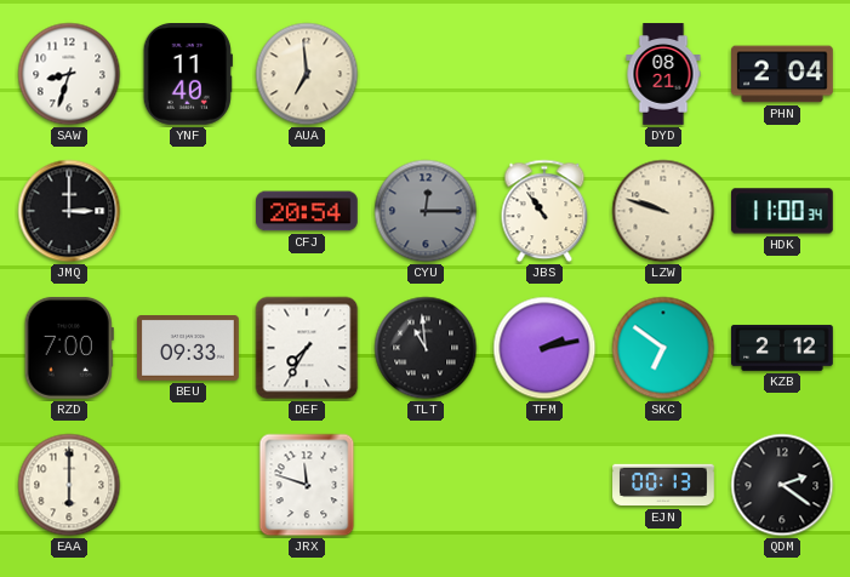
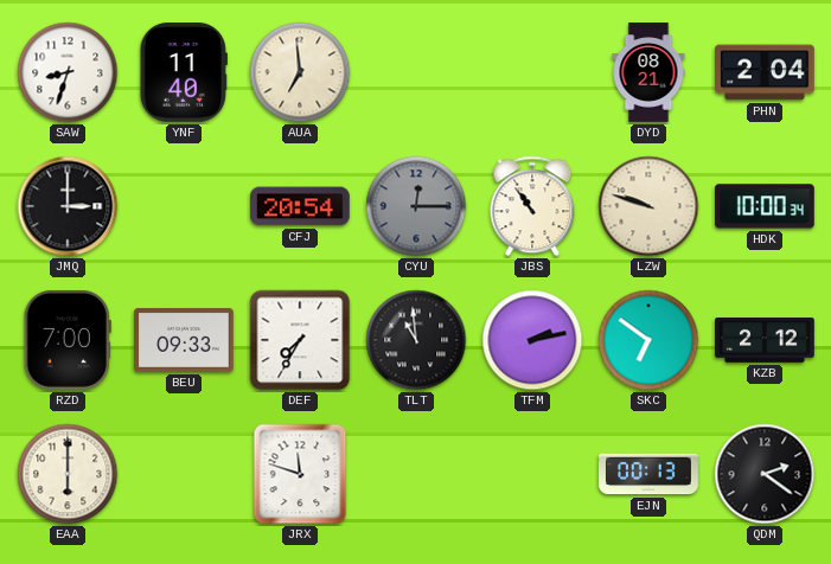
HDK: 11:00 -> 10:00
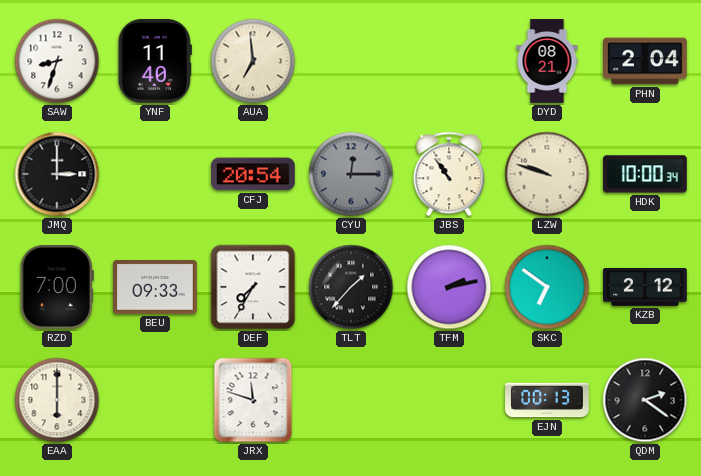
TLT: 10:59 -> 1:37
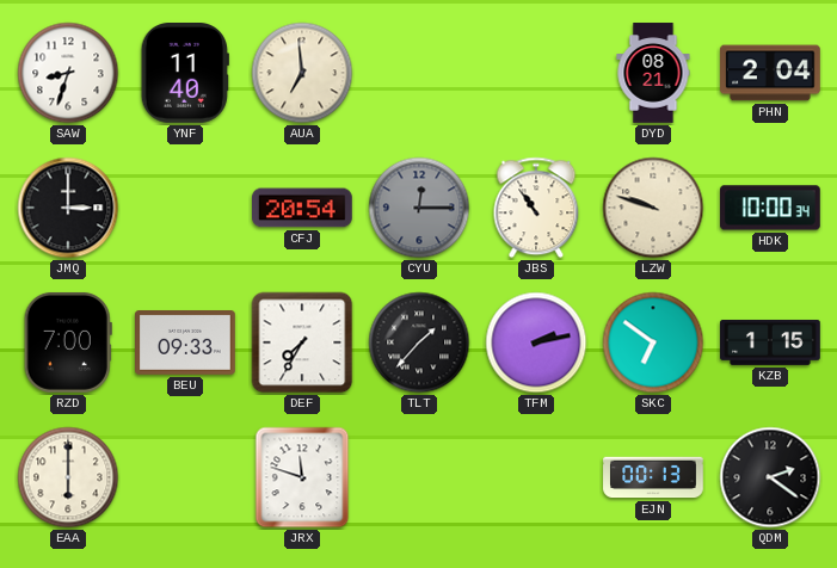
KZB: 2:12 -> 1:15
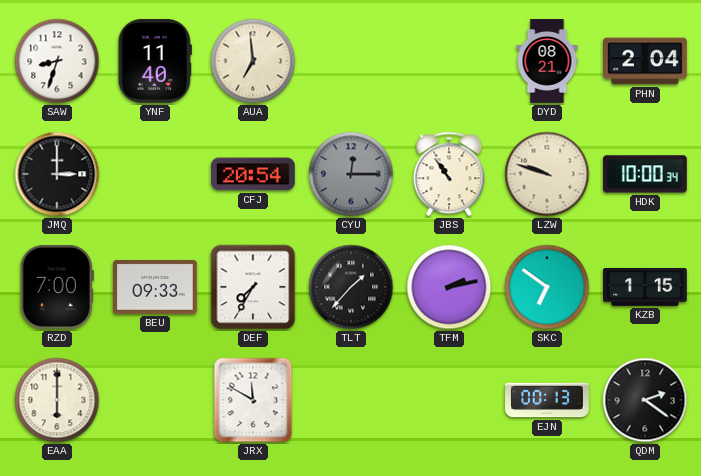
JRX: 11:48 -> 11:50
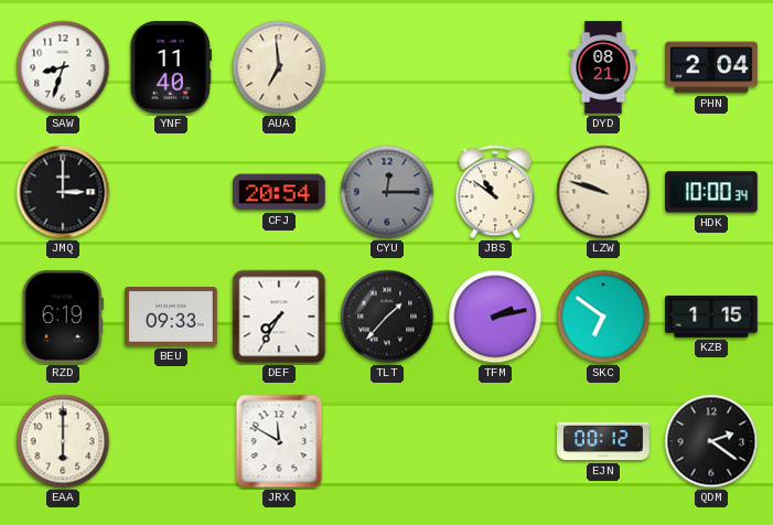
JBS: 10:54 -> 10:51
RZD: 7:00 -> 6:19
EJN: 00:13 -> 00:12
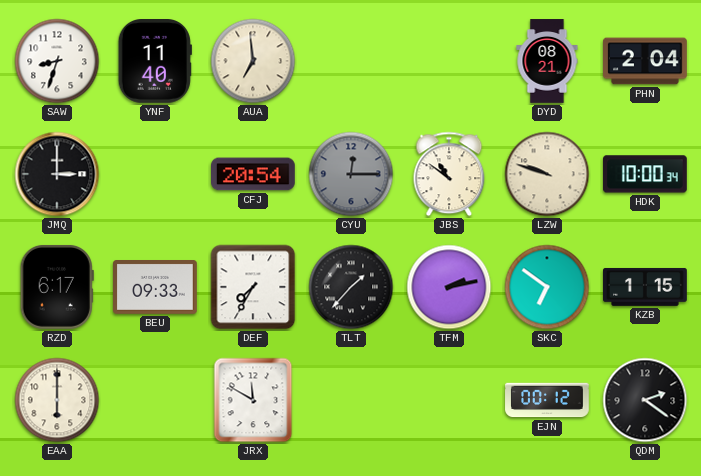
RZD: 6:19 -> 6:17
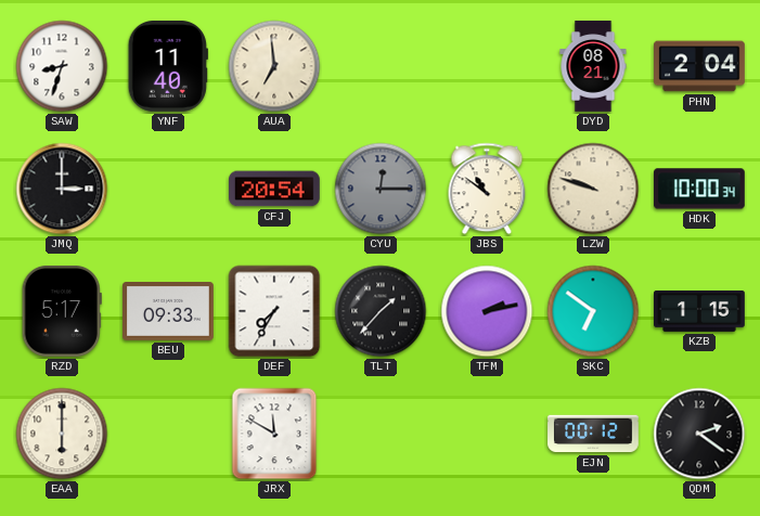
RZD: 6:17 -> 5:17
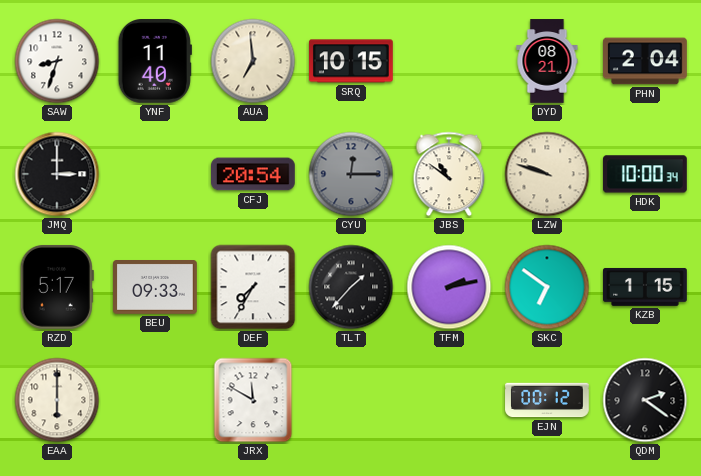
SRQ: none -> 10:15
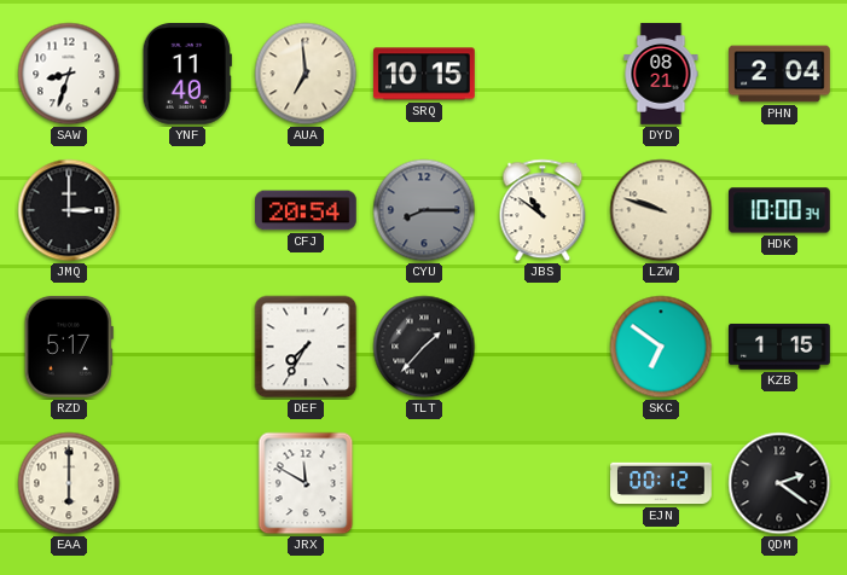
CYU: 12:15 -> 8:15
BEU: 09:33 -> none
TFM: 2:13 -> none
